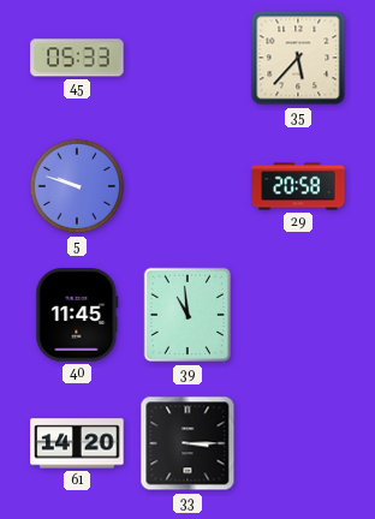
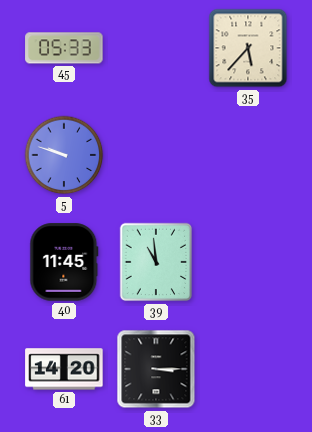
29: 20:58 -> none
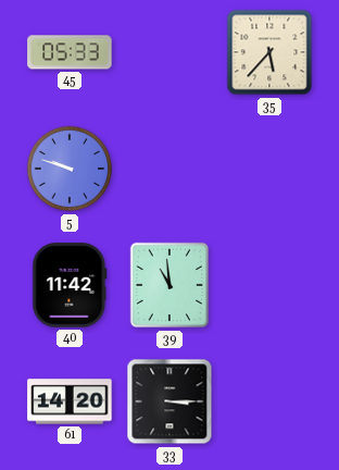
40: 11:45 -> 11:42
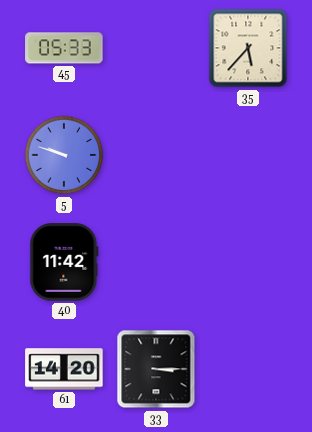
39: 10:59 -> none
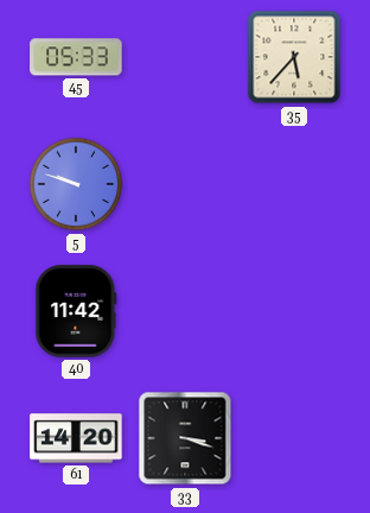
33: 3:15 -> 3:18
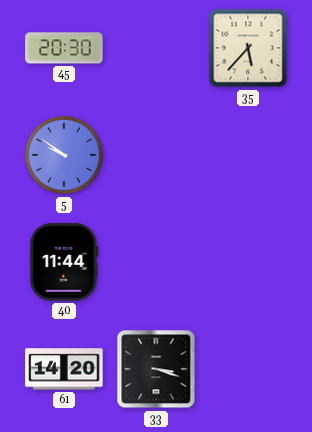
45: 05:33 -> 20:30
5: 9:48 -> 9:51
40: 11:42 -> 11:44
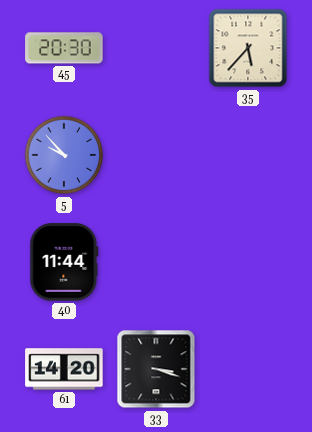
5: 9:51 -> 9:53
